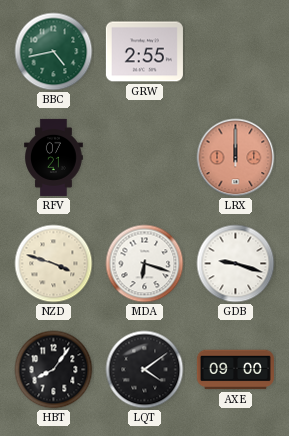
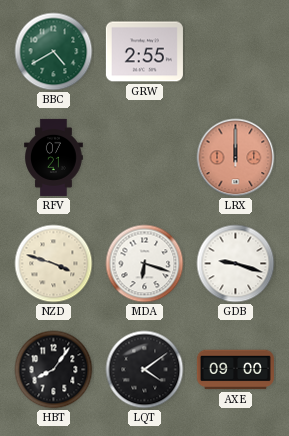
BBC: 4:43 -> 4:40
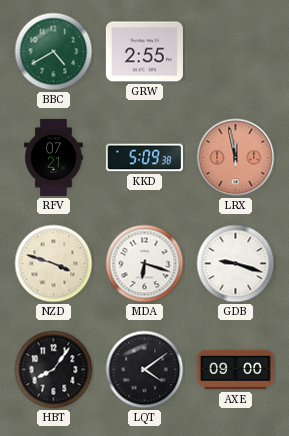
KKD: none -> 5:09
LRX: 12:00 -> 11:58
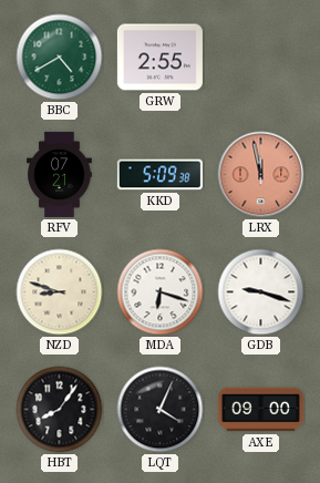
NZD: 3:48 -> 8:48
LQT: 4:09 -> 4:04
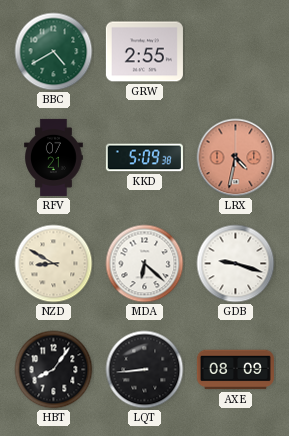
LRX: 11:58 -> 4:32
NZD: 8:48 -> 8:50
MDA: 6:18 -> 6:22
LQT: 4:04 -> 8:44
AXE: 09:00 -> 08:09
